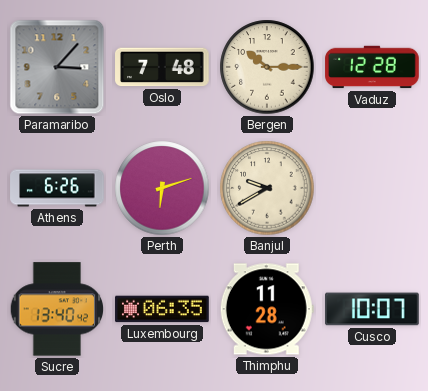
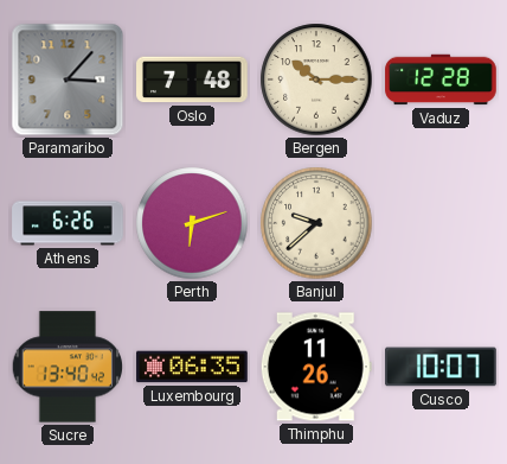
Banjul: 9:40 -> 9:38
Thimphu: 11:28 -> 11:26
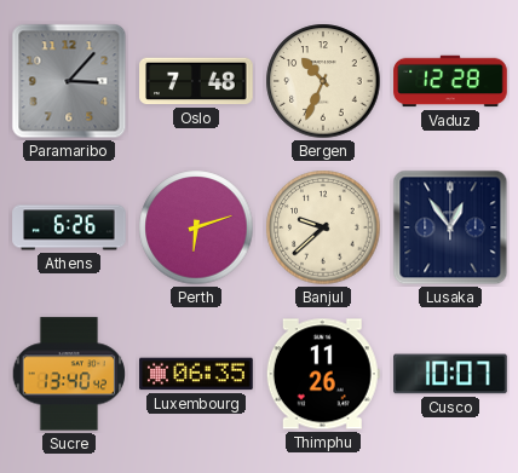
Bergen: 10:15 -> 10:34
Lusaka: none -> 12:54
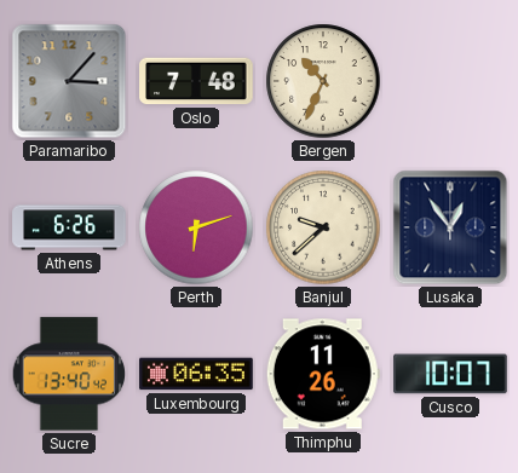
Vaduz: 12:28 -> none
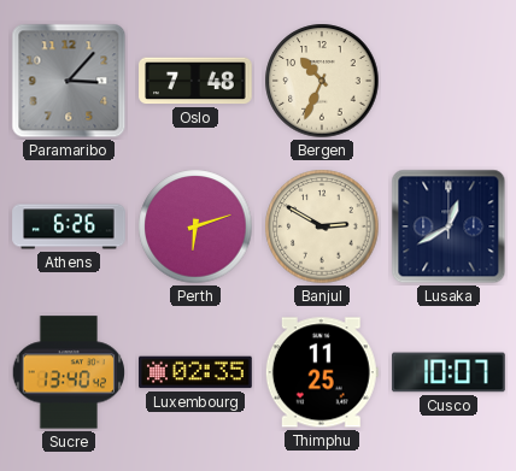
Banjul: 9:38 -> 2:50
Lusaka: 12:54 -> 12:40
Luxembourg: 06:35 -> 02:35
Thimphu: 11:26 -> 11:25
